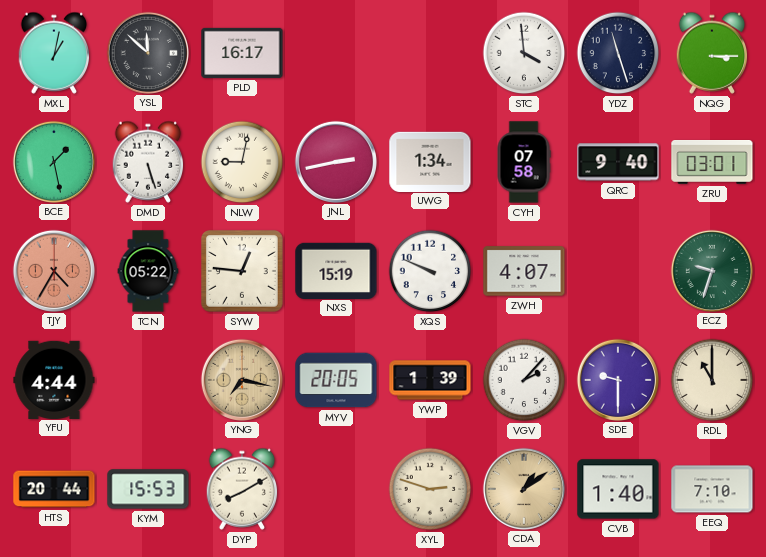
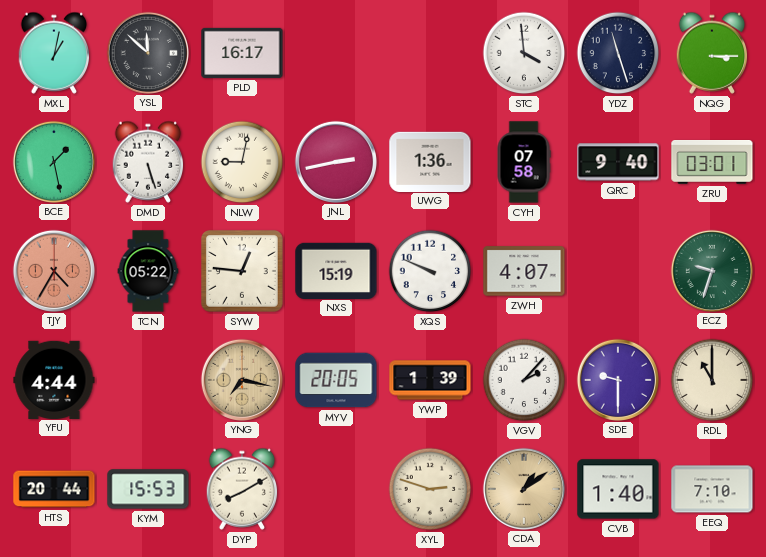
UWG: 1:34 -> 1:36
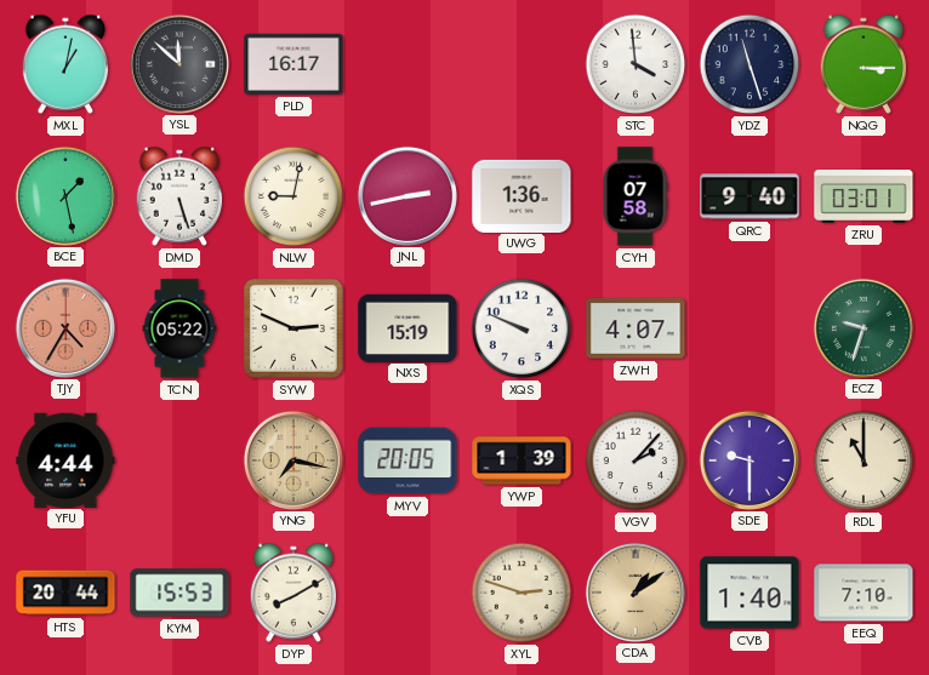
SYW: 12:46 -> 2:49
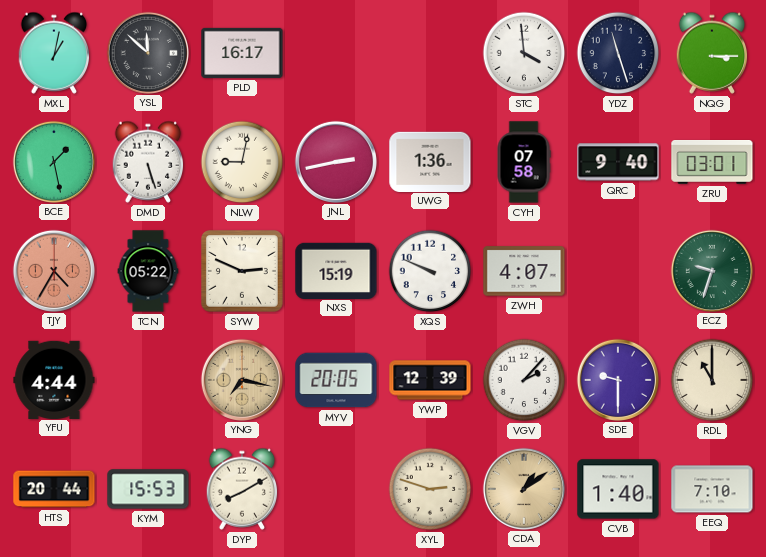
YWP: 1:39 -> 12:39
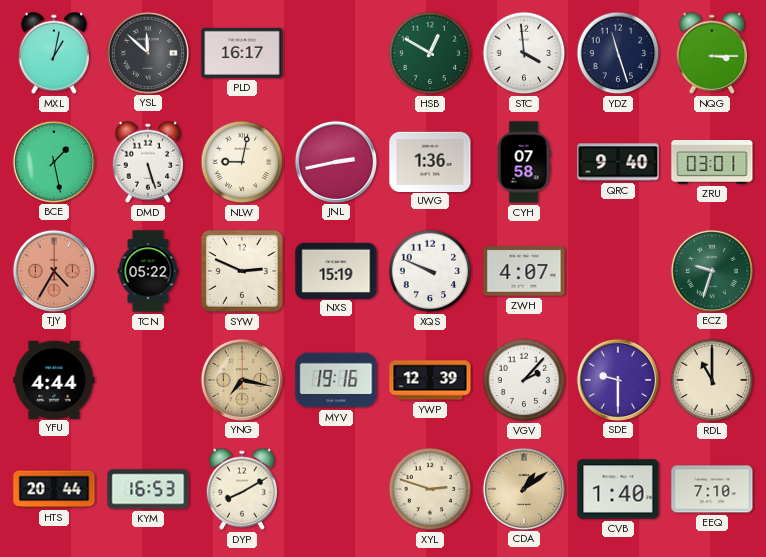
HSB: none -> 12:50
MYV: 20:05 -> 19:16
KYM: 15:53 -> 16:53
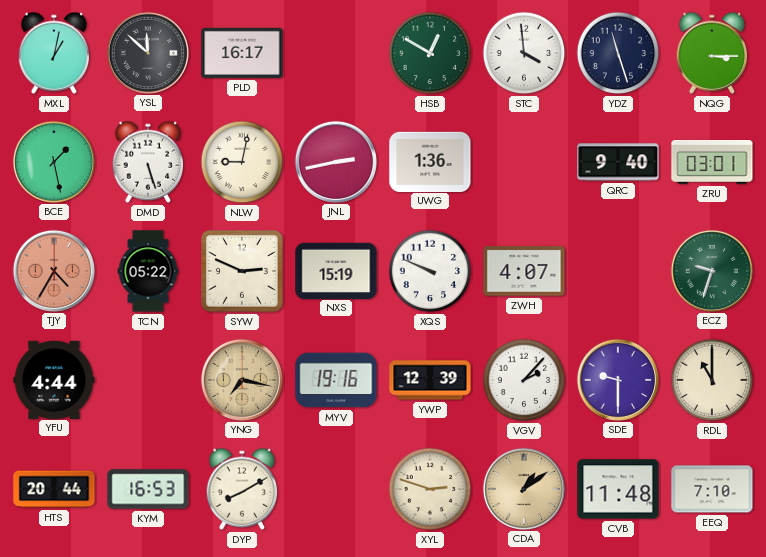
CYH: 07:58 -> none
CVB: 1:40 -> 11:48
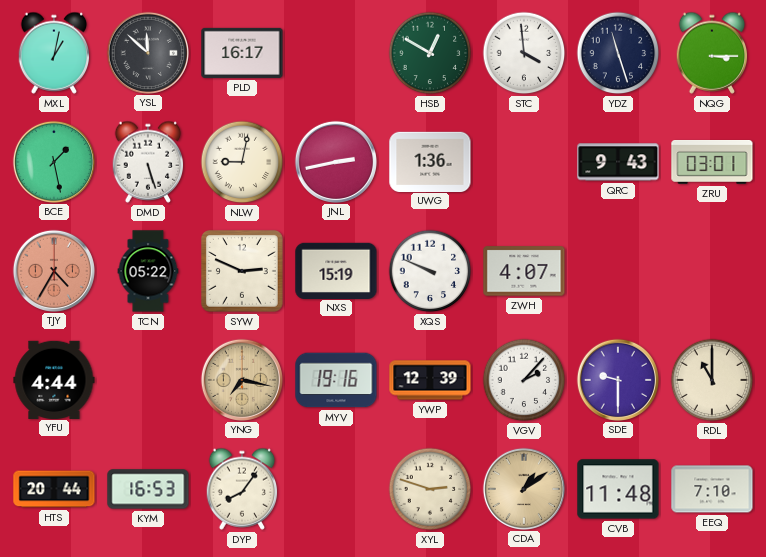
QRC: 9:40 -> 9:43
ECZ: 9:33 -> none
DYP: 8:10 -> 8:06
